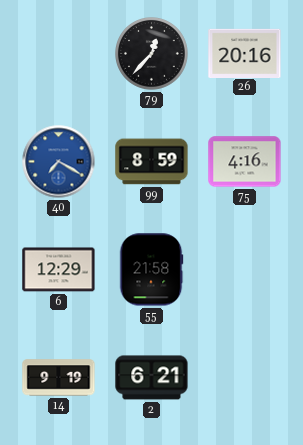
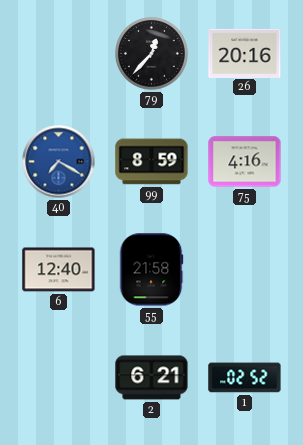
6: 12:29 -> 12:40
14: 9:19 -> none
1: none -> 02:52
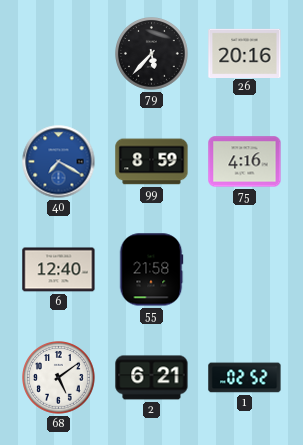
79: 12:37 -> 5:37
68: none -> 5:09
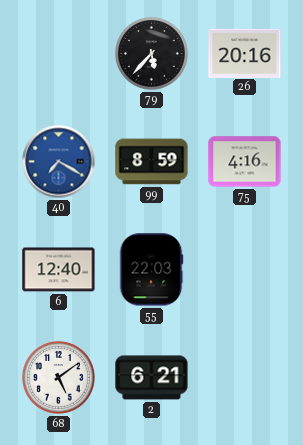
55: 21:58 -> 22:03
1: 02:52 -> none
